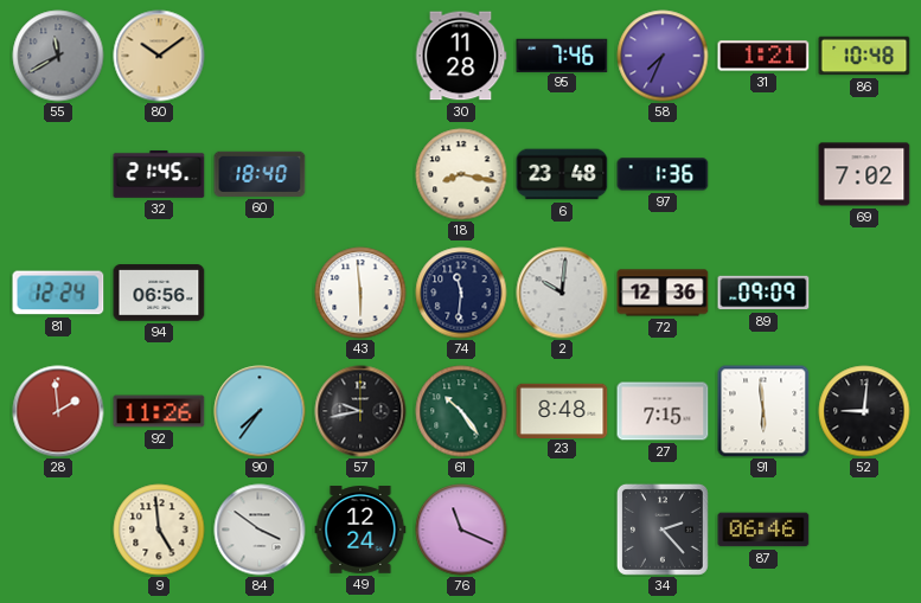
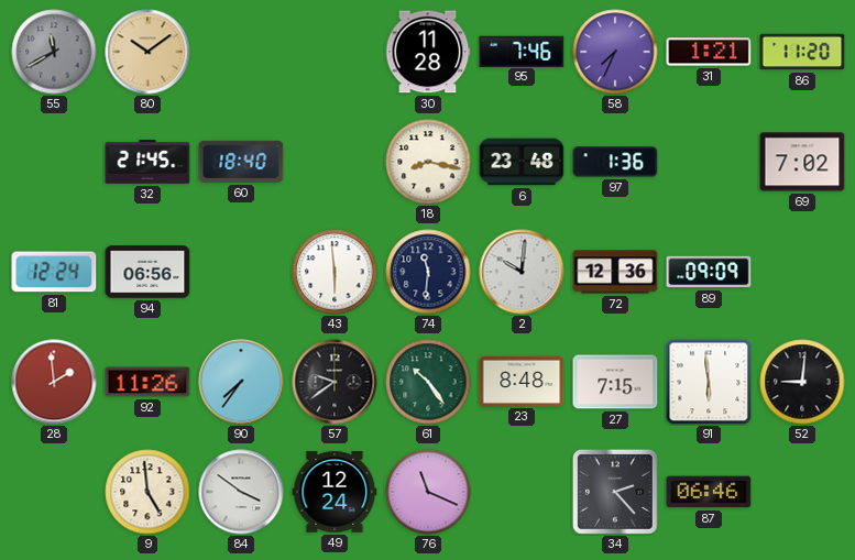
86: 10:48 -> 11:20
57: 9:43 -> 9:39
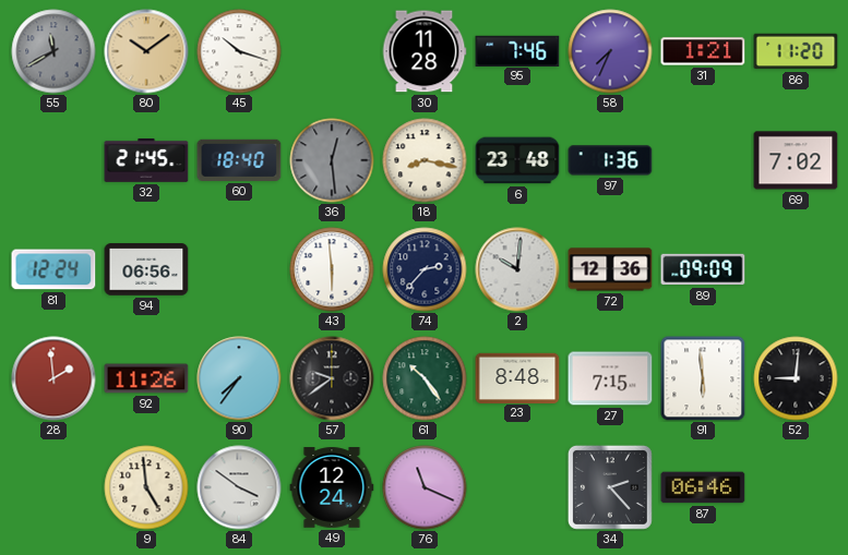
45: none -> 10:18
36: none -> 12:29
74: 11:31 -> 2:37
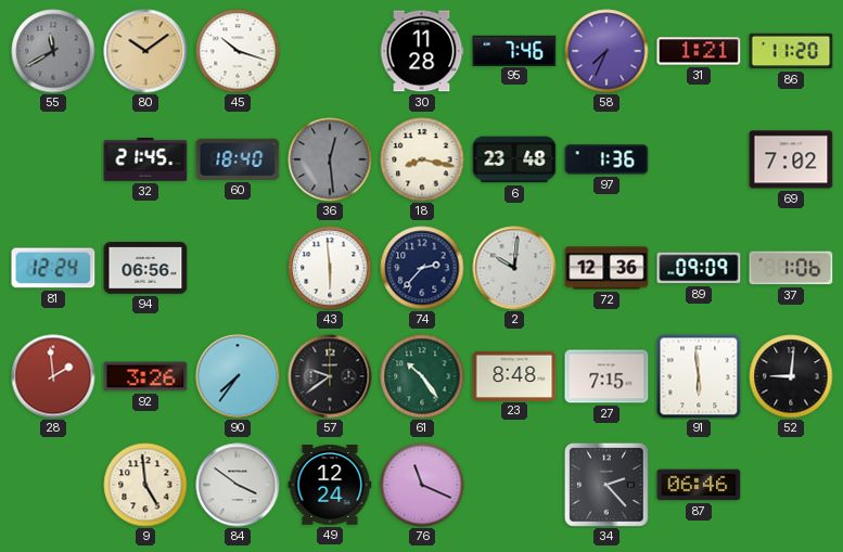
37: none -> 1:06
92: 11:26 -> 3:26
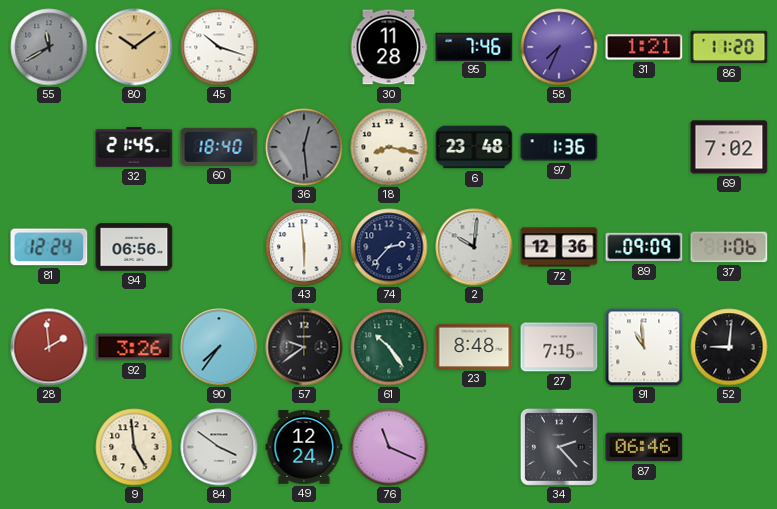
91: 5:59 -> 10:59
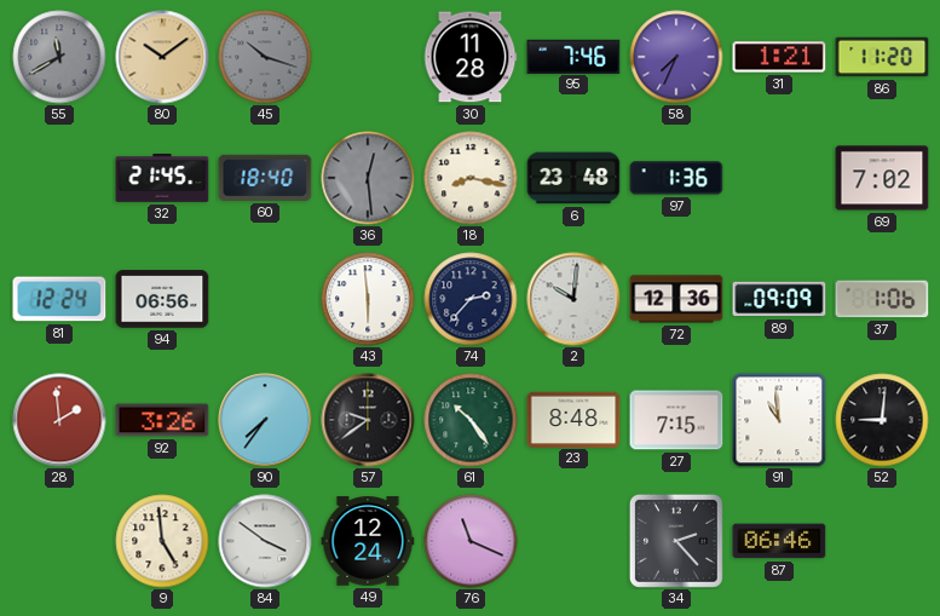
45 dial: white -> grey
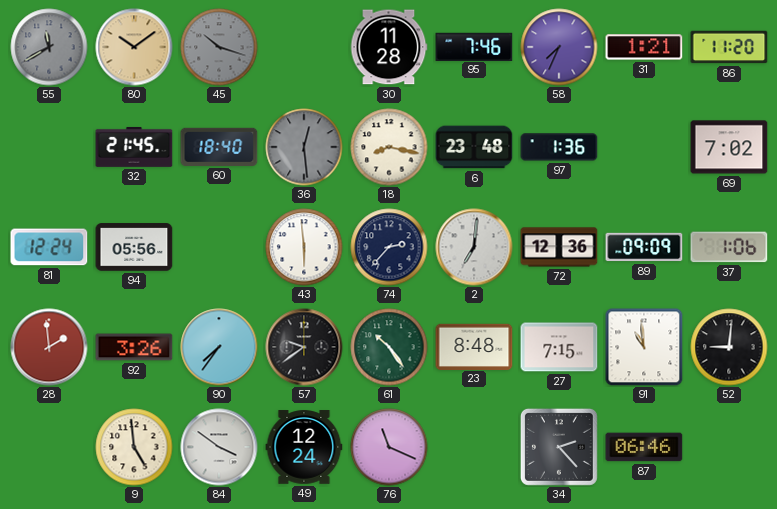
94: 06:56 -> 05:56
2: 10:01 -> 7:01
